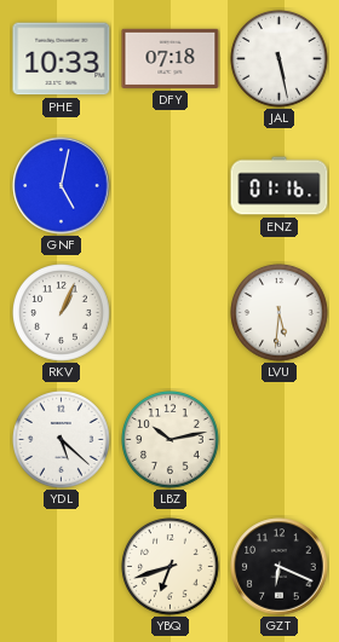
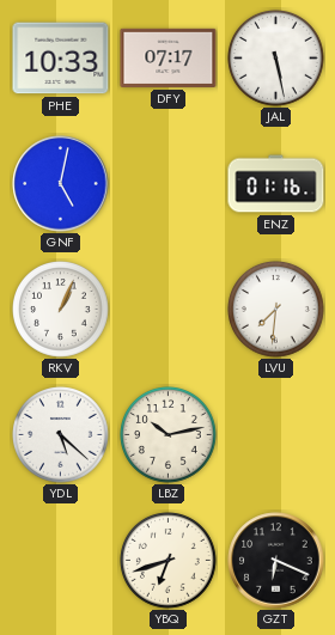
DFY: 07:18 -> 07:17
LVU: 5:31 -> 7:31
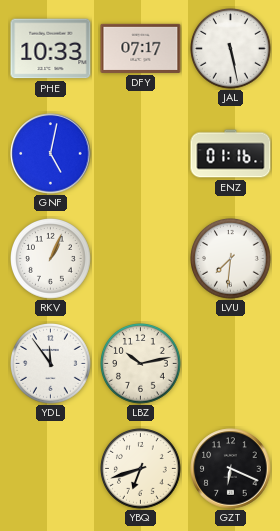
YDL: 5:22 -> 11:54
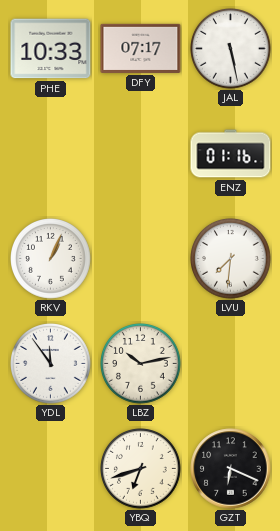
GNF: 5:02 -> none
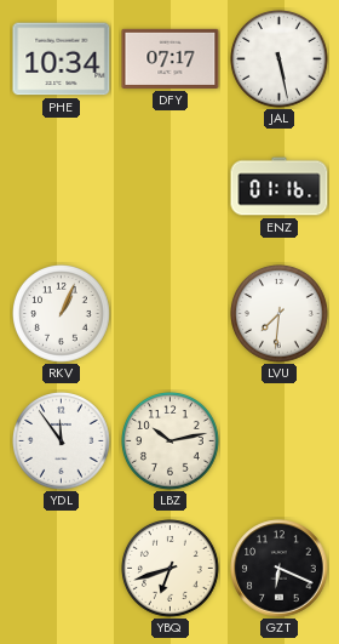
PHE: 10:33 -> 10:34
